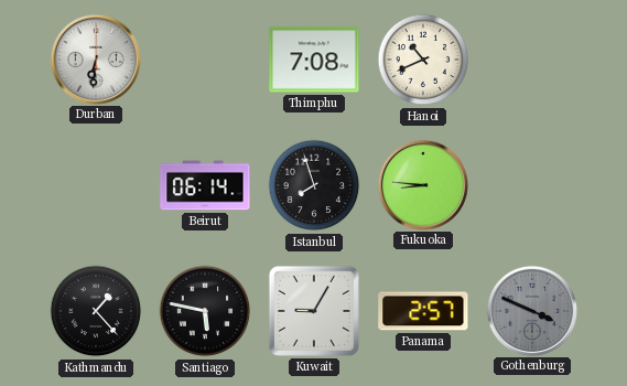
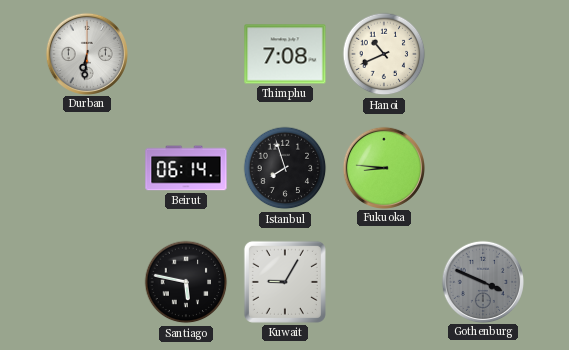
Kathmandu: 1:23 -> none
Panama: 2:57 -> none
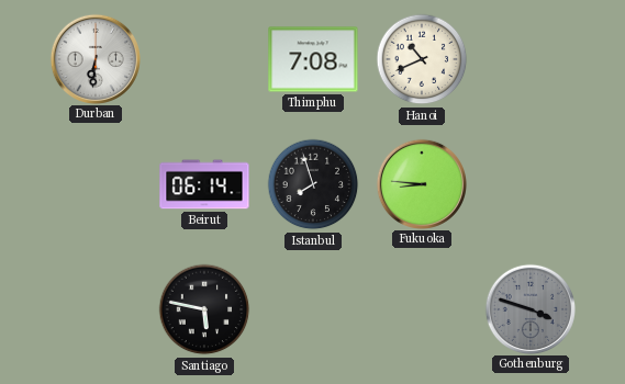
Kuwait: 9:05 -> none
Gothenburg: 3:49 -> 3:48
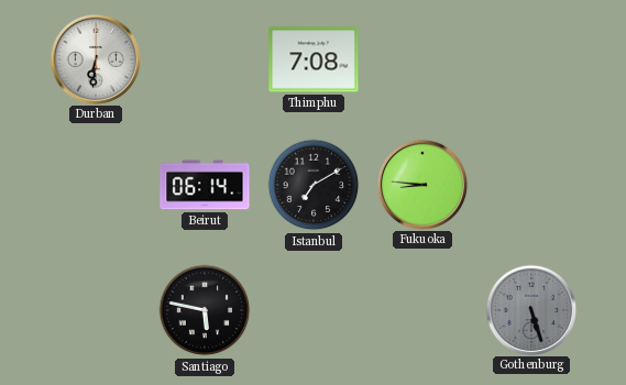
Hanoi: 10:41 -> none
Istanbul: 7:57 -> 7:10
Gothenburg: 3:48 -> 5:27
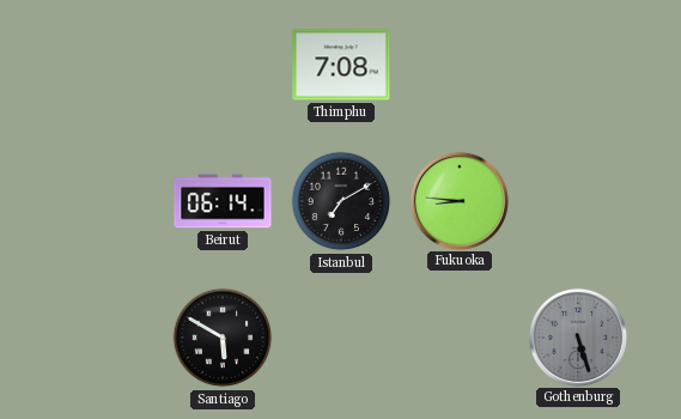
Durban: 6:31 -> none
Santiago: 5:47 -> 5:50
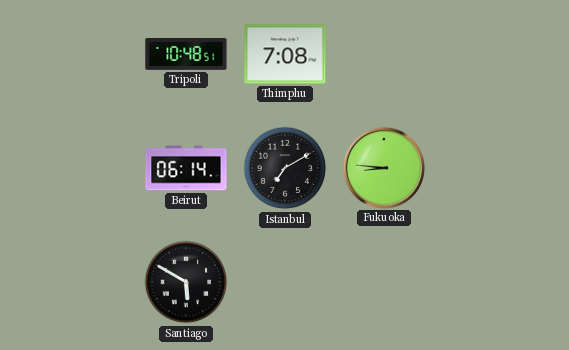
Tripoli: none -> 10:48
Gothenburg: 5:27 -> none
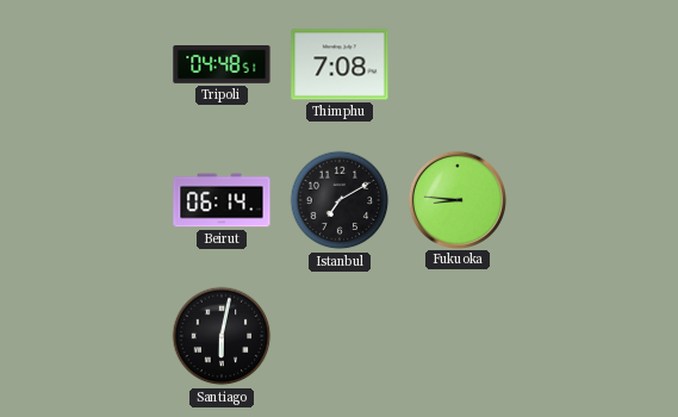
Tripoli: 10:48 -> 04:48
Santiago: 5:50 -> 6:02
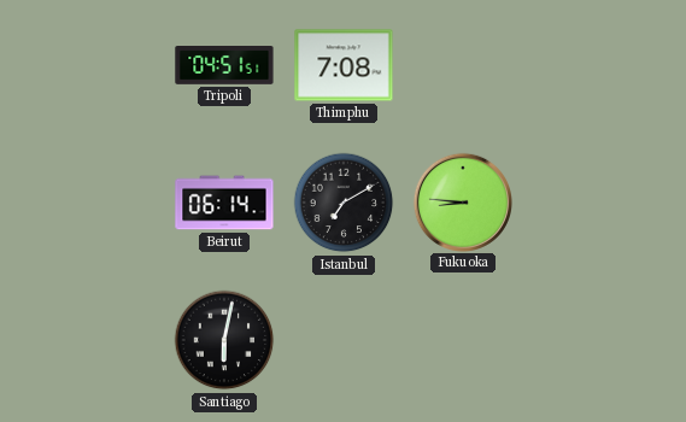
Tripoli: 04:48 -> 04:51
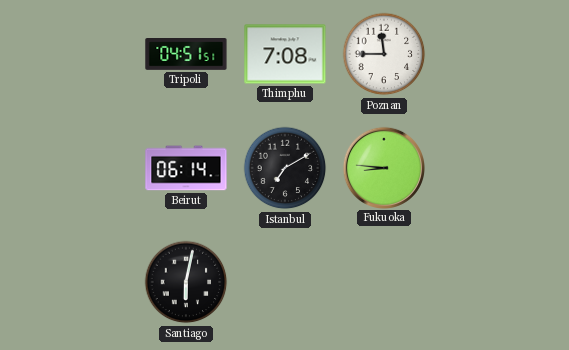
Poznan: none -> 11:45
